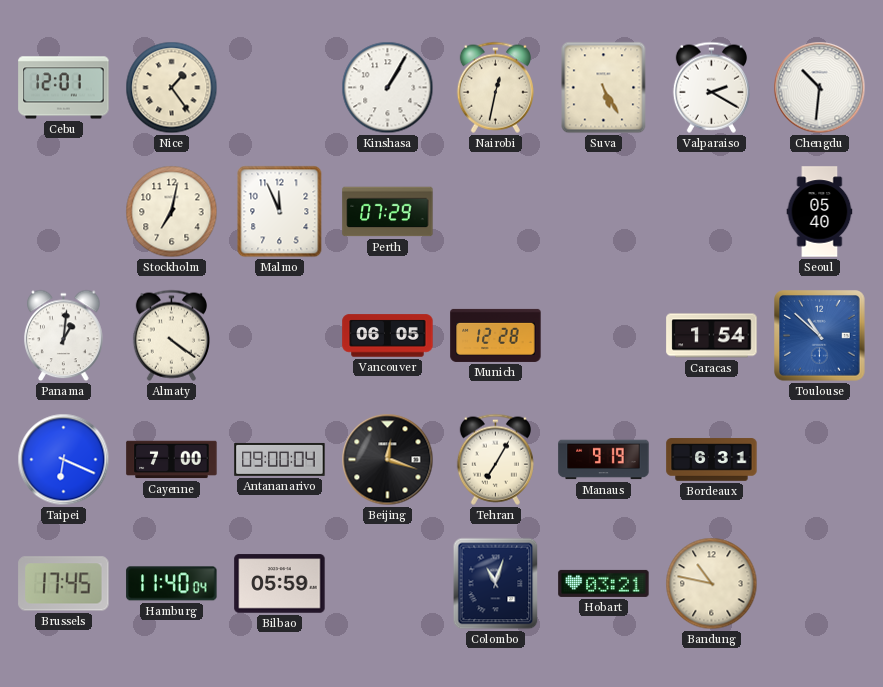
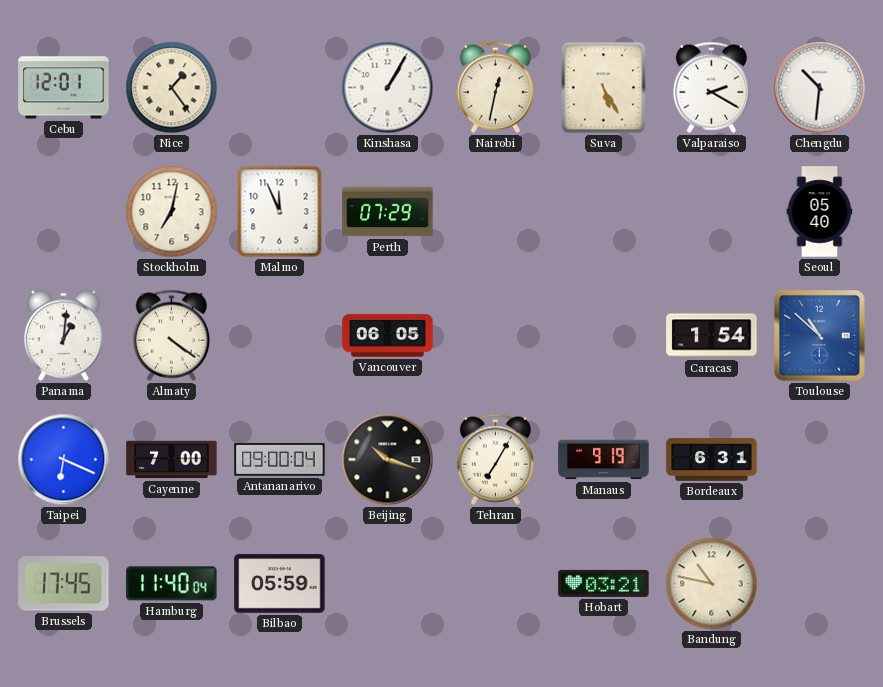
Munich: 12:28 -> none
Beijing: 12:18 -> 10:18
Colombo: 11:03 -> none
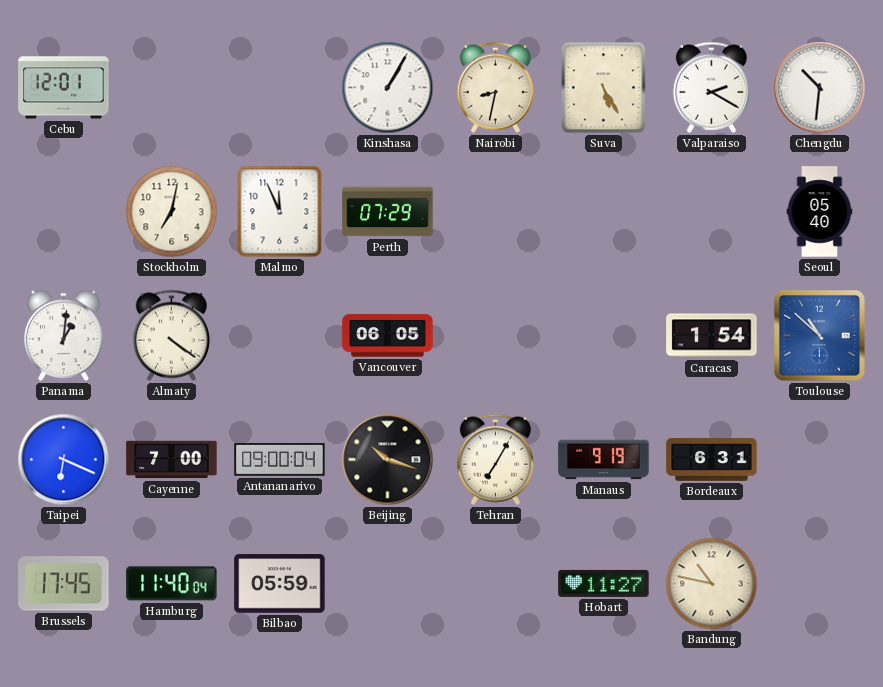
Nice: 1:24 -> none
Nairobi: 12:32 -> 8:32
Hobart: 03:21 -> 11:27
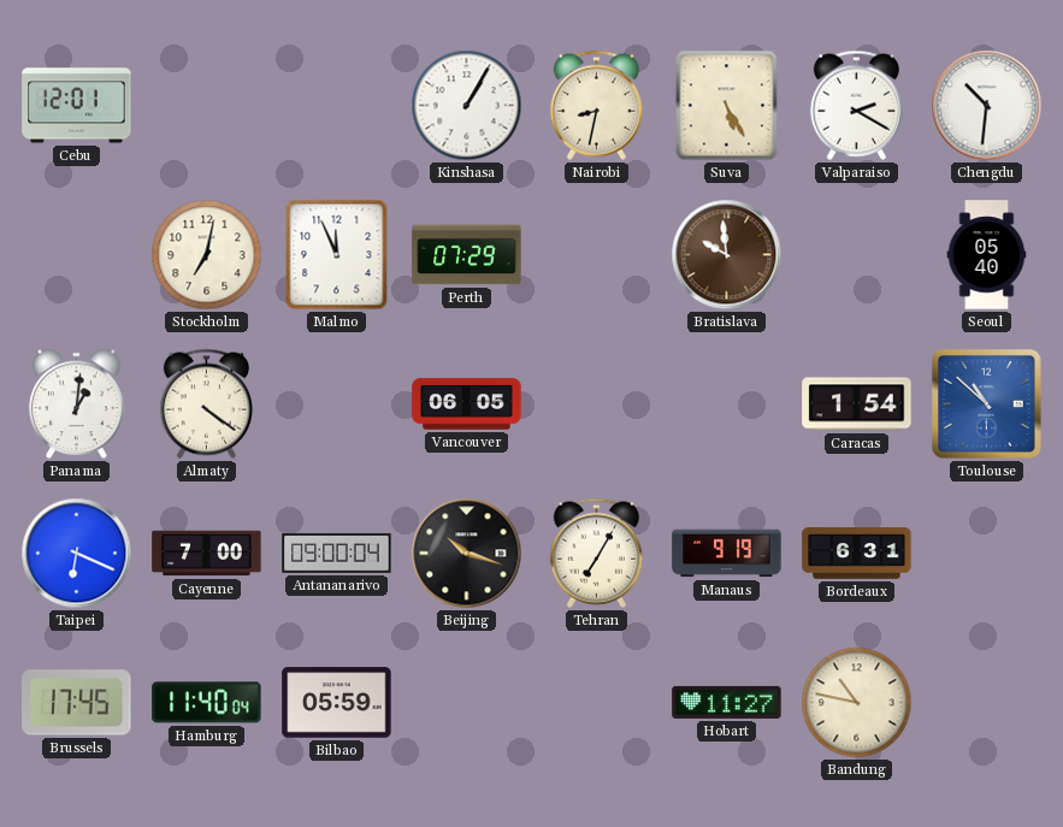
Bratislava: none -> 9:59
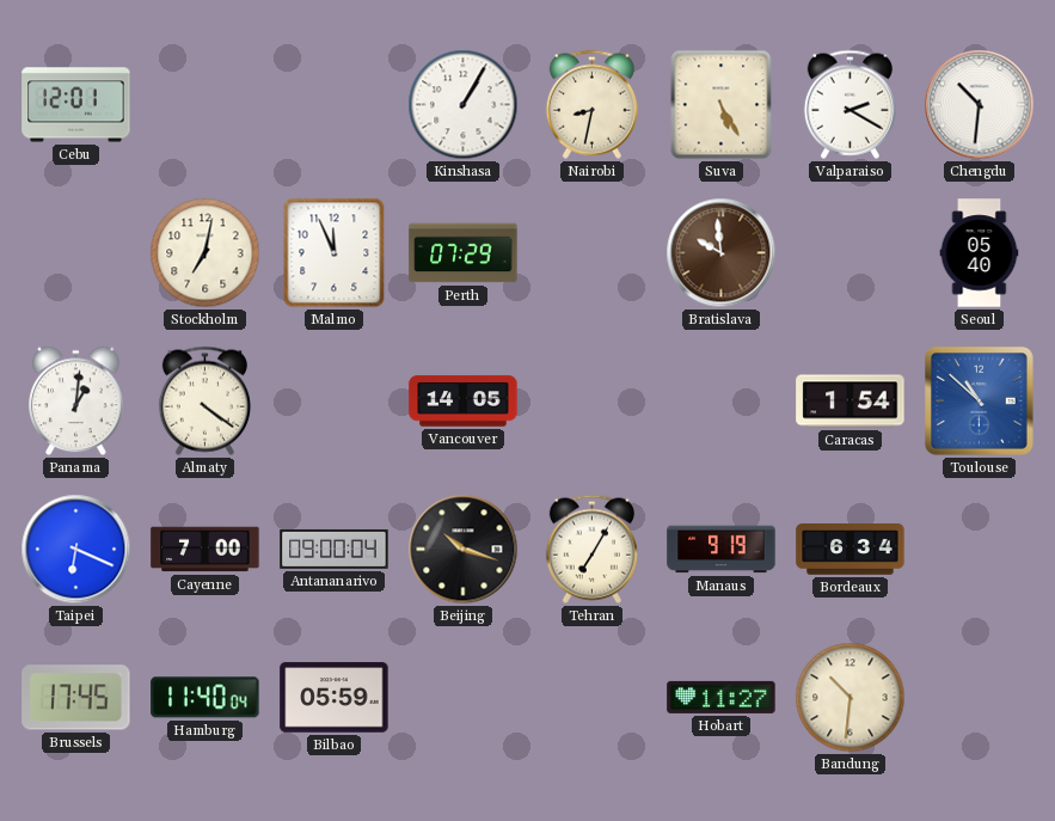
Vancouver: 06:05 -> 14:05
Bordeaux: 6:31 -> 6:34
Bandung: 10:47 -> 10:31
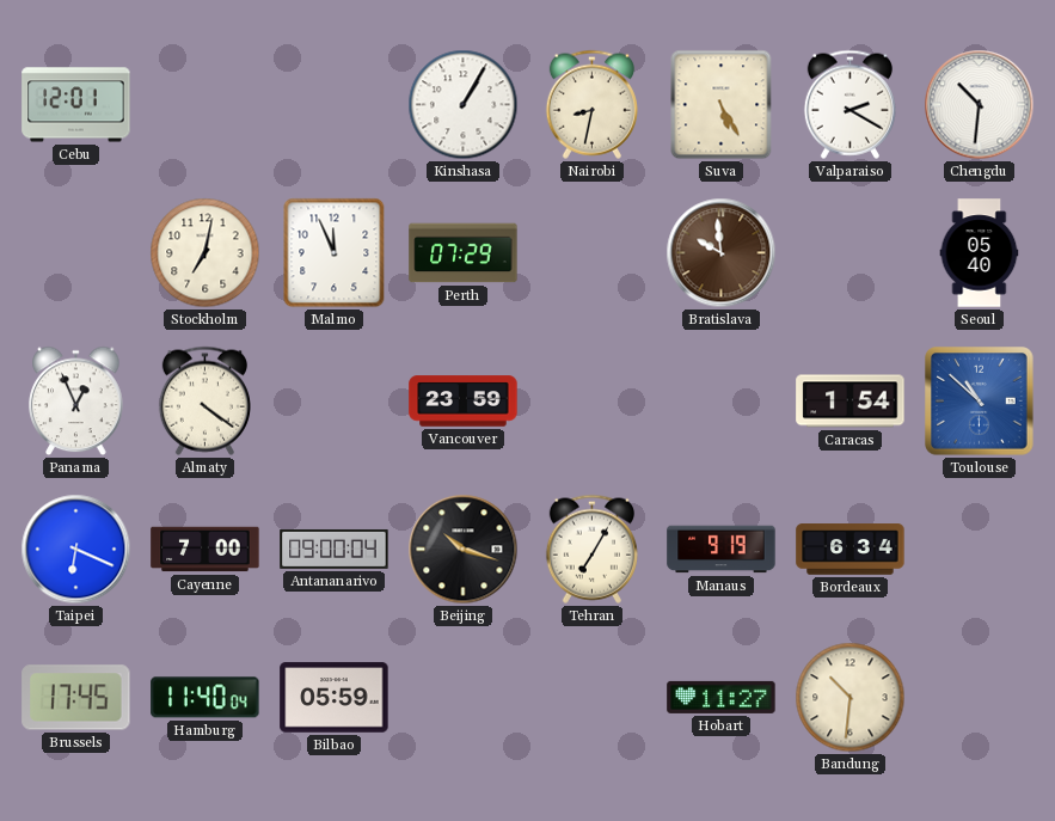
Panama: 1:01 -> 12:56
Vancouver: 14:05 -> 23:59
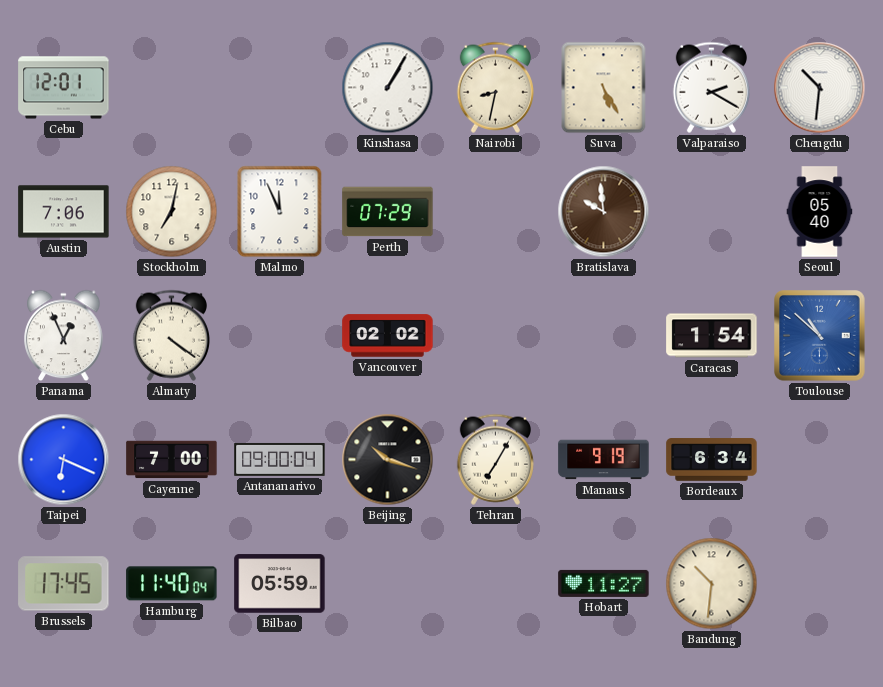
Austin: none -> 7:06
Vancouver: 23:59 -> 02:02
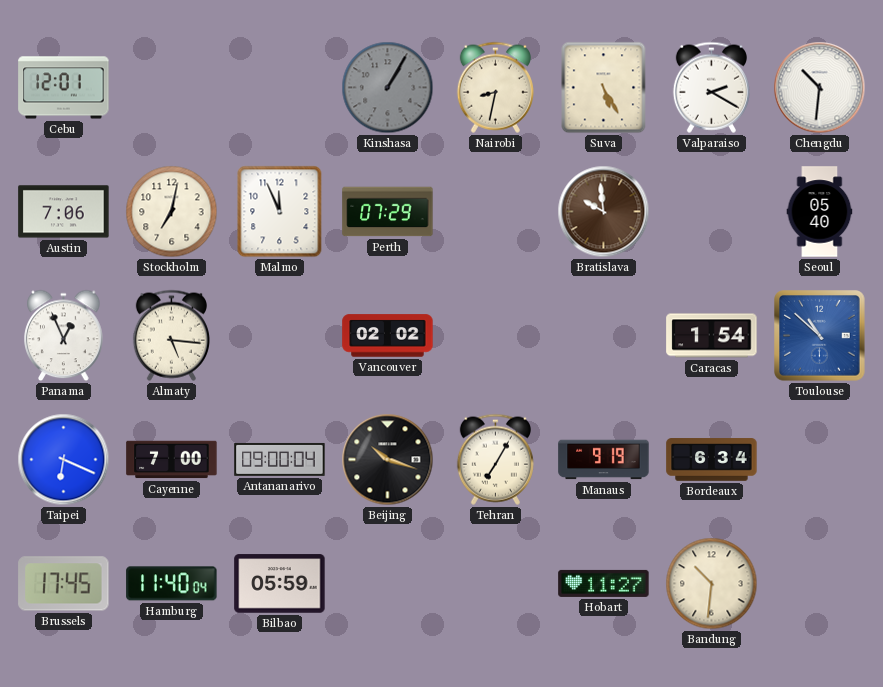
Kinshasa dial: white -> grey
Almaty: 4:21 -> 5:16
